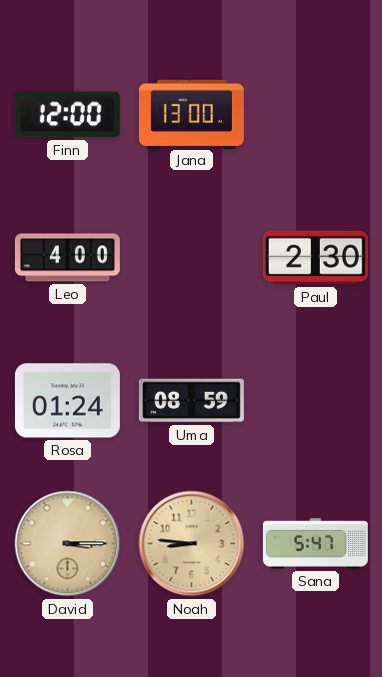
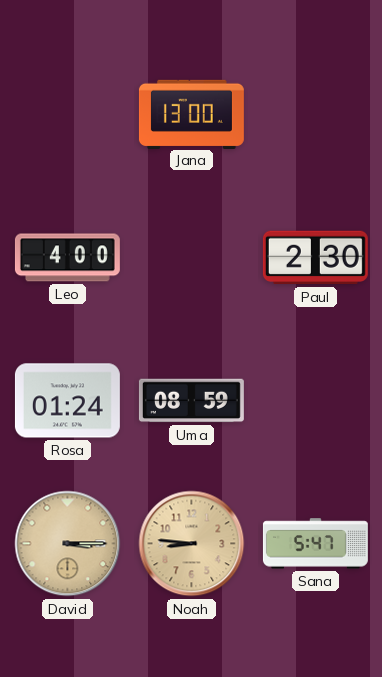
Finn: 12:00 -> none
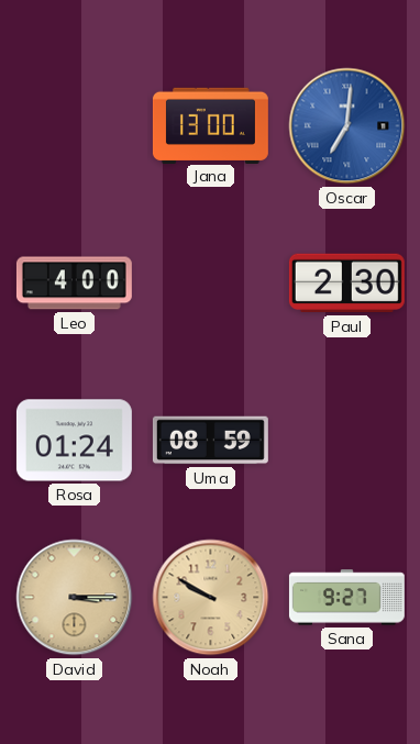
Oscar: none -> 7:01
Noah: 8:46 -> 9:50
Sana: 5:47 -> 9:27
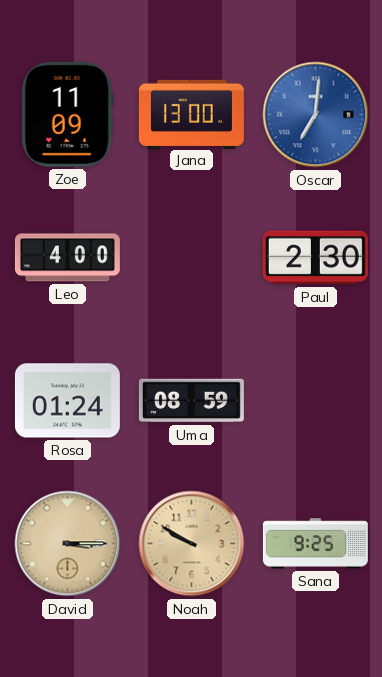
Zoe: none -> 11:09
Sana: 9:27 -> 9:25
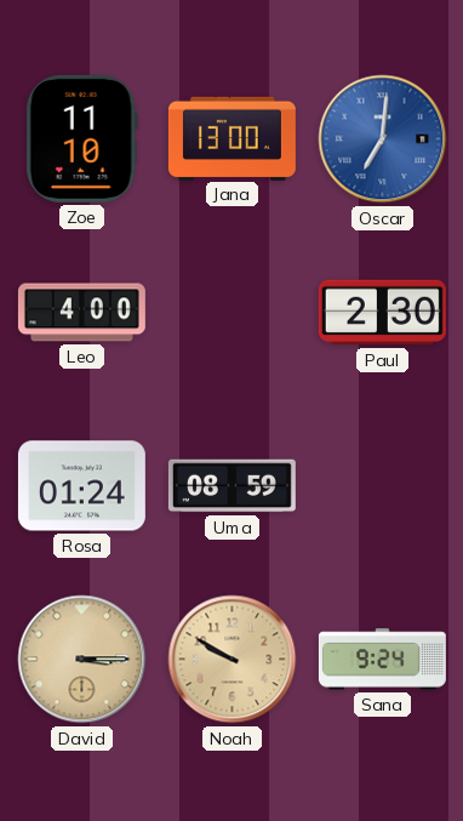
Zoe: 11:09 -> 11:10
Sana: 9:25 -> 9:24
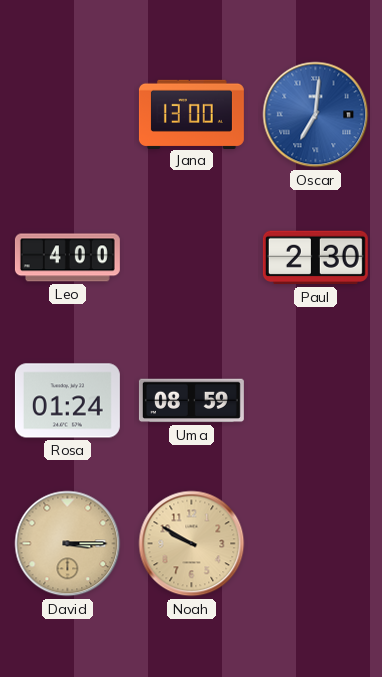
Zoe: 11:10 -> none
Sana: 9:24 -> none
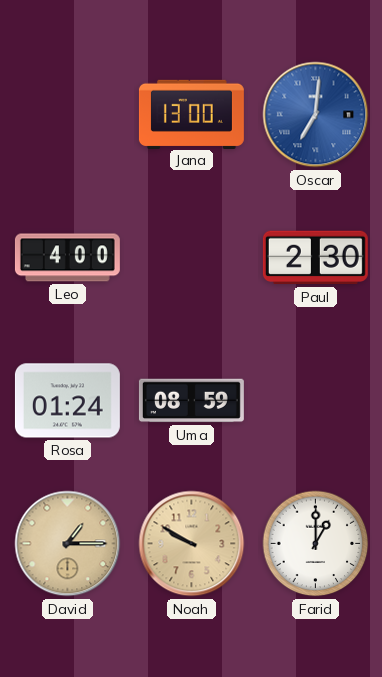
David: 3:15 -> 1:15
Farid: none -> 1:00
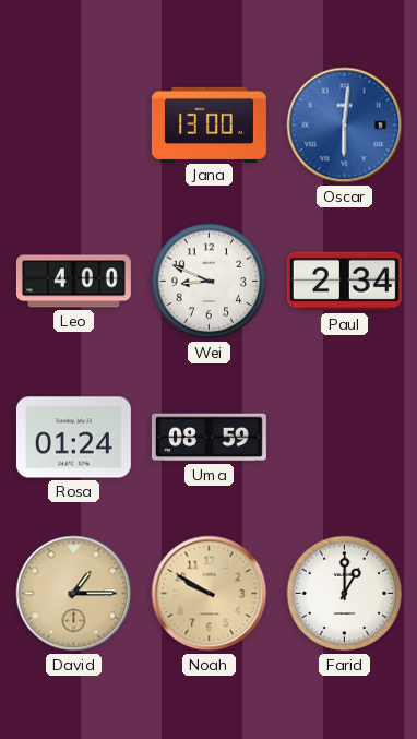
Oscar: 7:01 -> 6:01
Wei: none -> 8:49
Paul: 2:30 -> 2:34
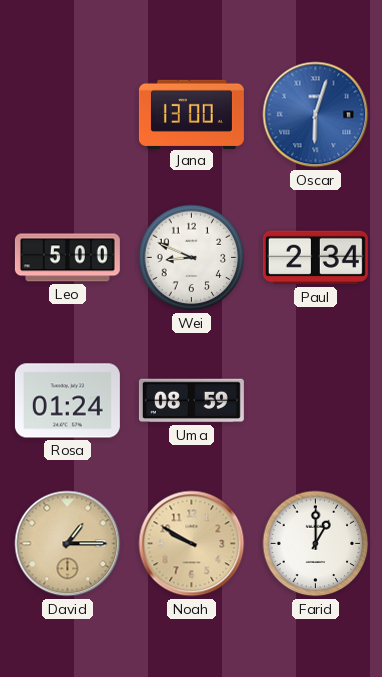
Oscar: 6:01 -> 6:03
Leo: 4:00 -> 5:00
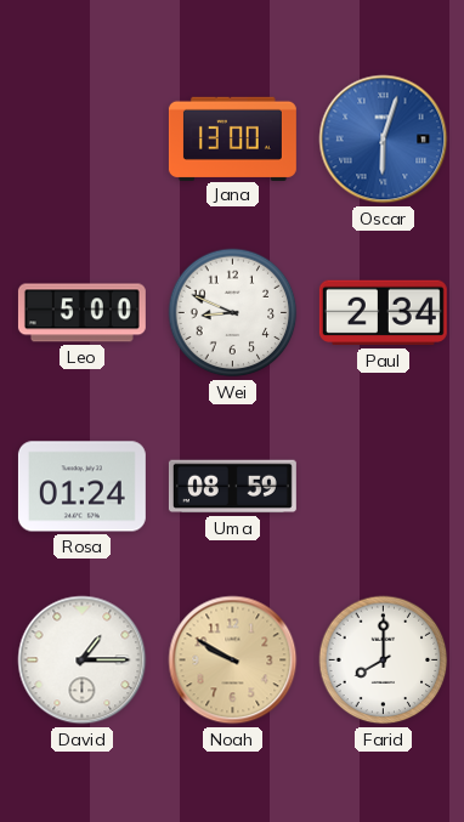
David dial: champagne -> white
Farid: 1:00 -> 8:00
